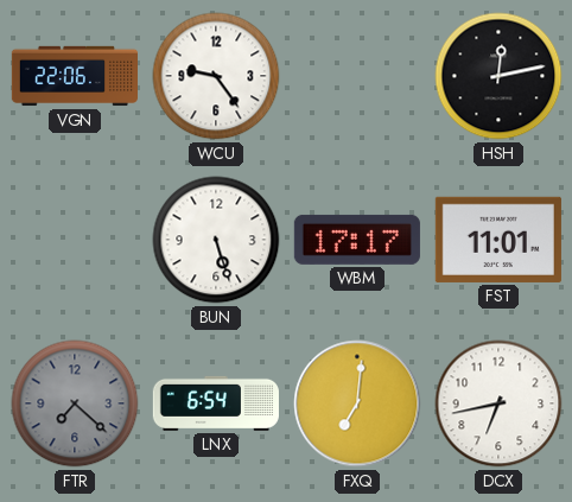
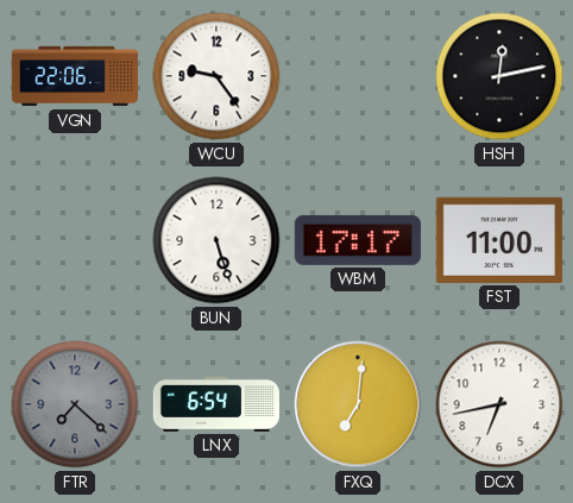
FST: 11:01 -> 11:00
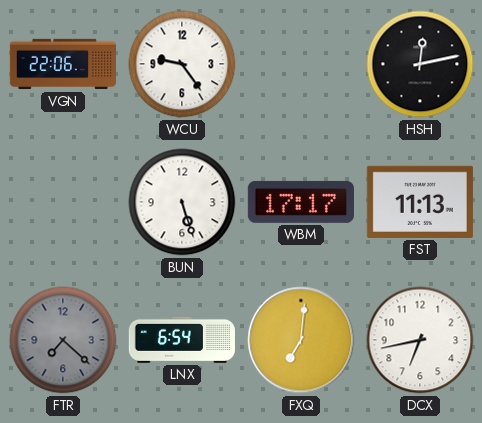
FST: 11:00 -> 11:13
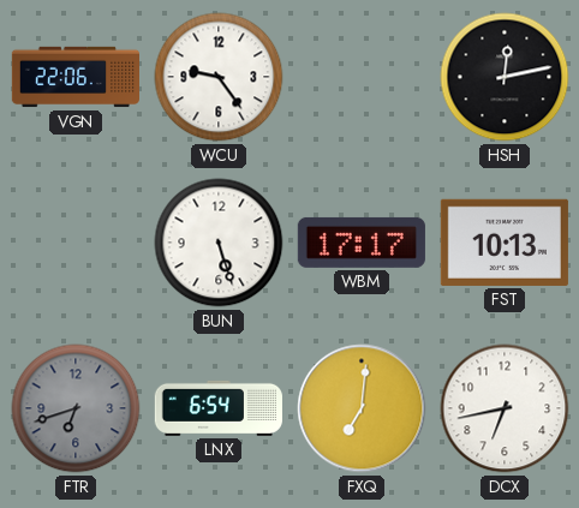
FST: 11:13 -> 10:13
FTR: 7:22 -> 6:42
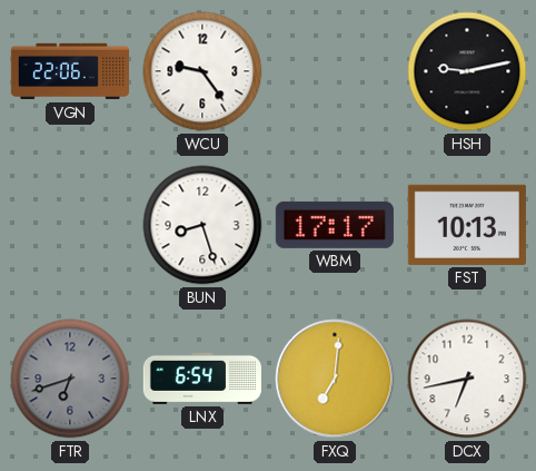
HSH: 12:13 -> 9:13
BUN: 5:27 -> 8:27
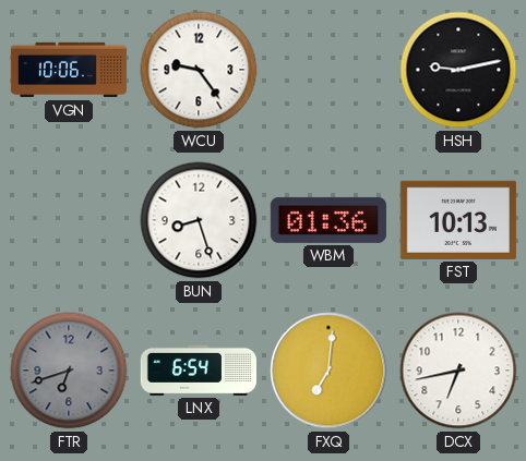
VGN: 22:06 -> 10:06
WBM: 17:17 -> 01:36
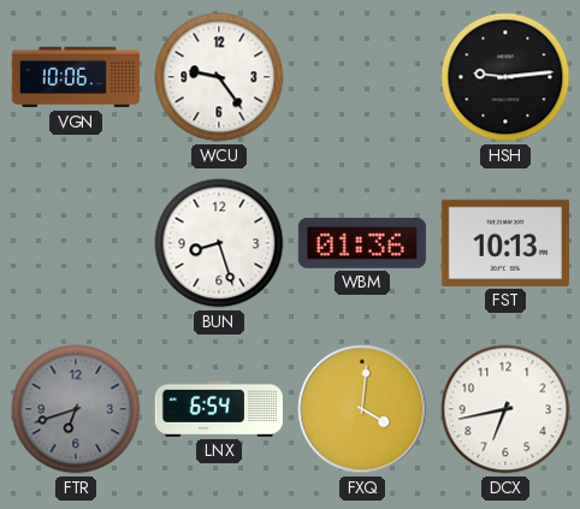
HSH: 9:13 -> 9:14
FXQ: 7:01 -> 4:01
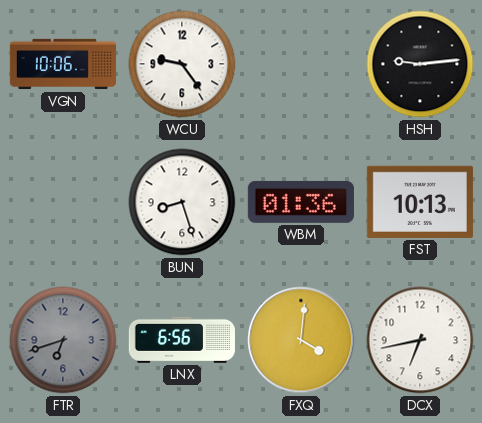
LNX: 6:54 -> 6:56
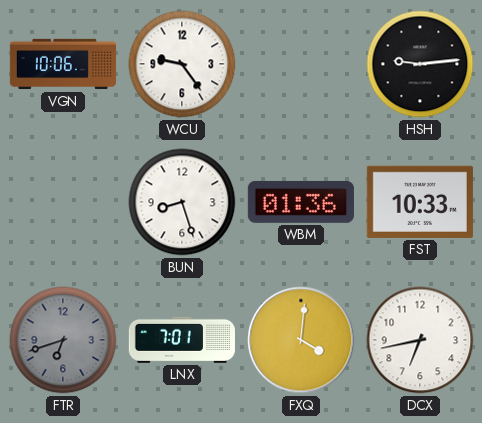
FST: 10:13 -> 10:33
LNX: 6:56 -> 7:01
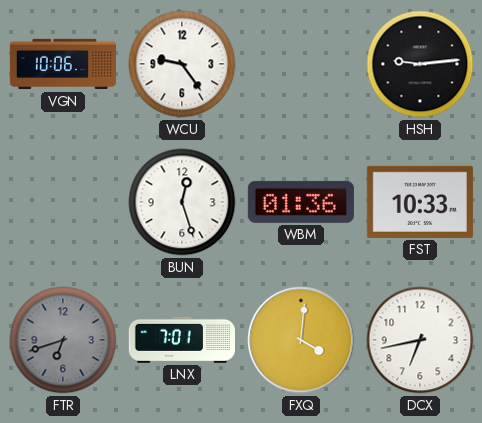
BUN: 8:27 -> 12:27
